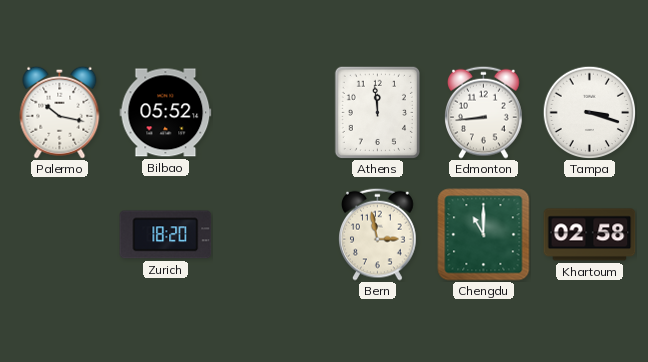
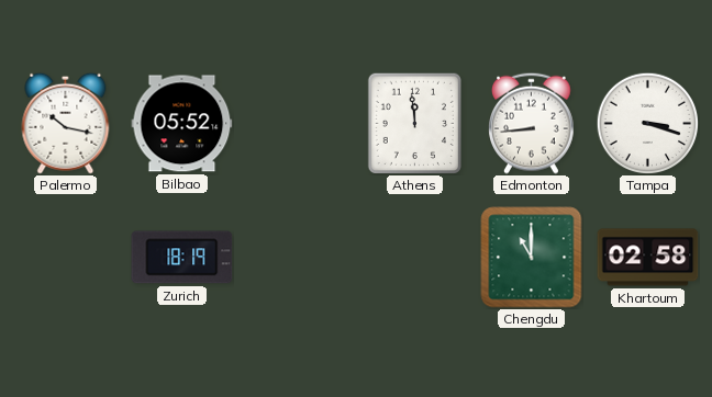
Zurich: 18:20 -> 18:19
Bern: 2:58 -> none
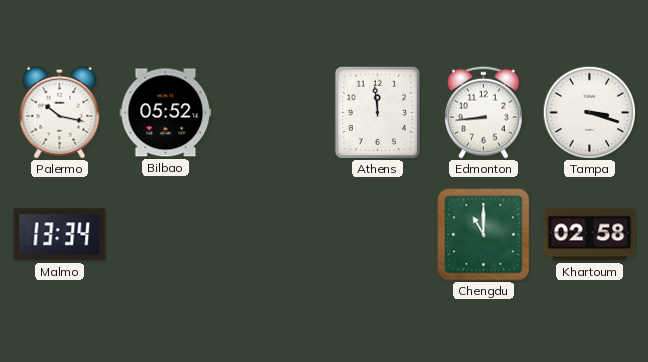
Malmo: none -> 13:34
Zurich: 18:19 -> none
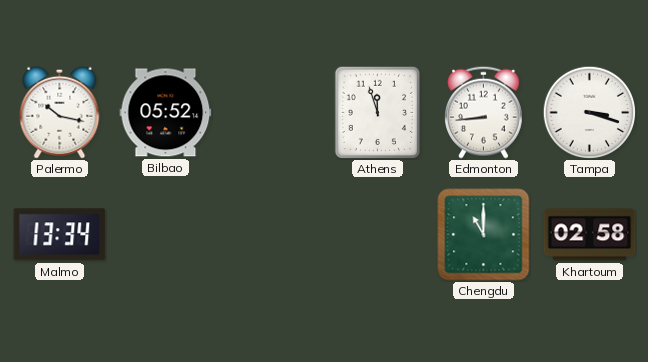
Athens: 11:59 -> 11:57
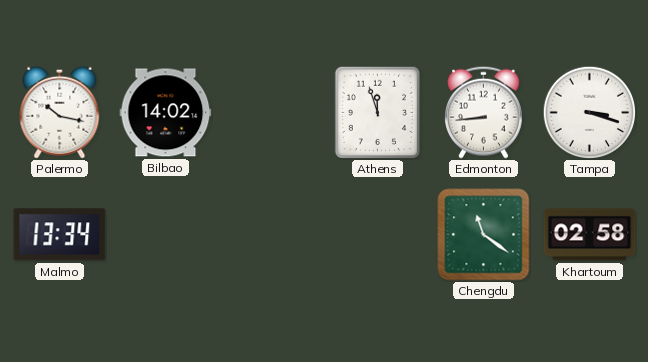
Bilbao: 05:52 -> 14:02
Chengdu: 11:00 -> 11:21
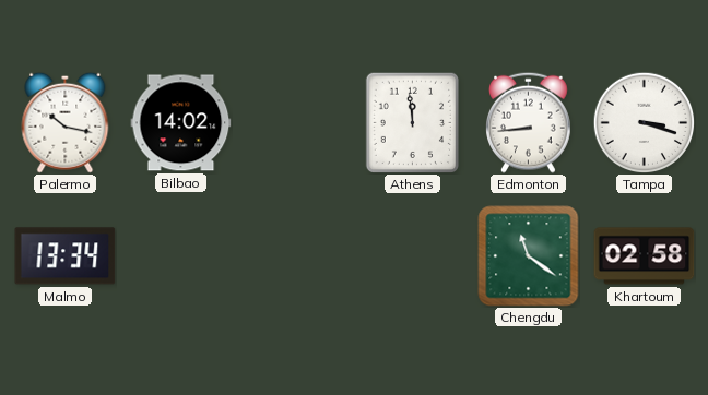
Athens: 11:57 -> 11:59
